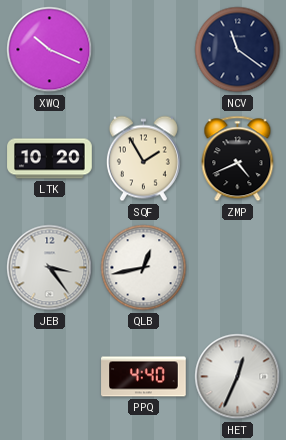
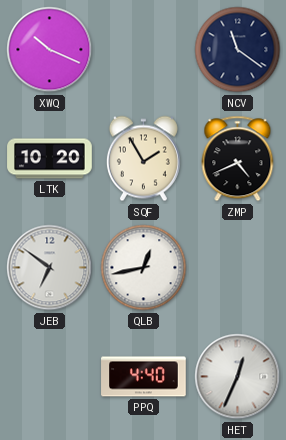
JEB: 3:24 -> 6:51
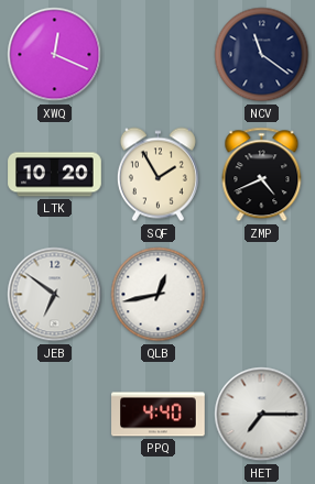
XWQ: 10:19 -> 12:19
HET: 12:34 -> 7:15
